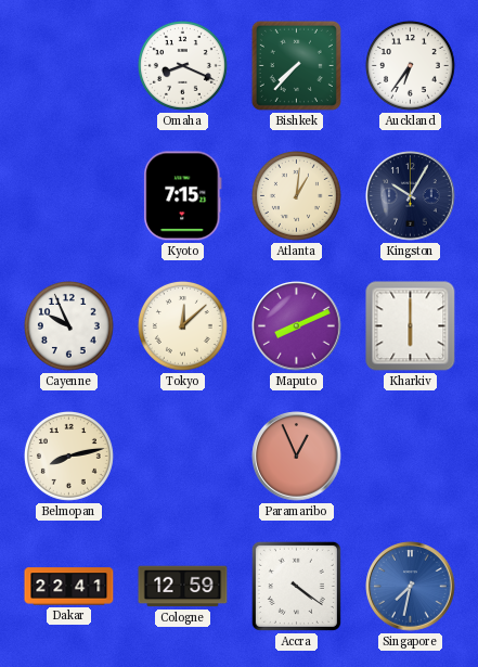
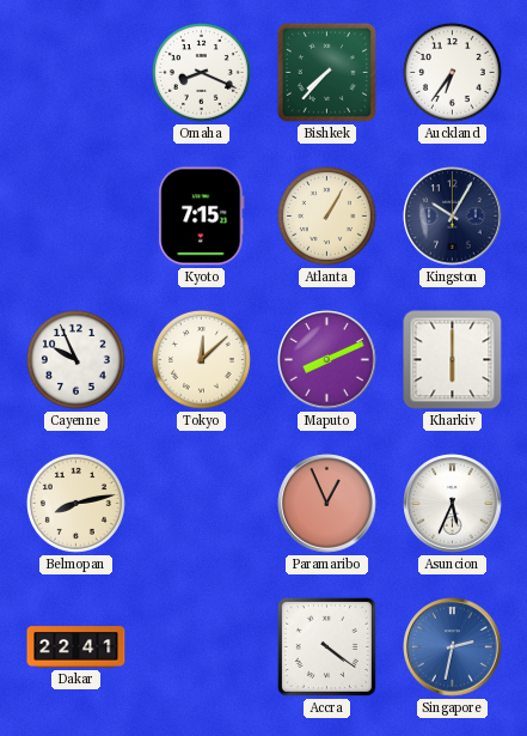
Atlanta: 1:01 -> 1:05
Asuncion: none -> 5:34
Cologne: 12:59 -> none
Singapore: 7:32 -> 2:32
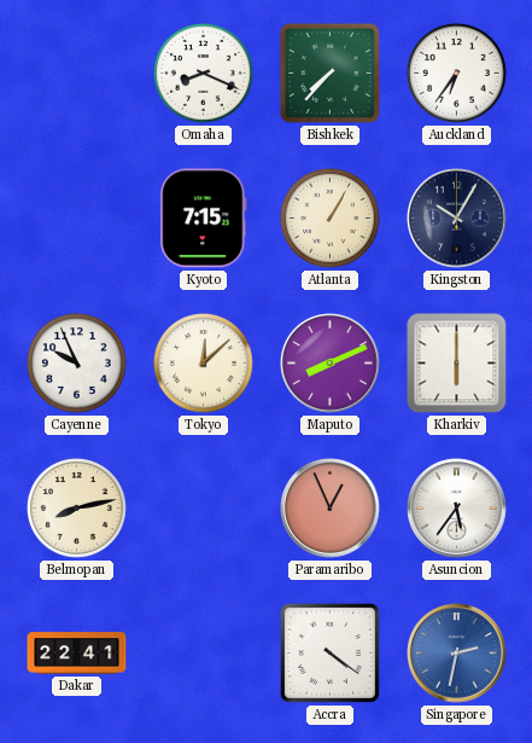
Asuncion: 5:34 -> 5:36
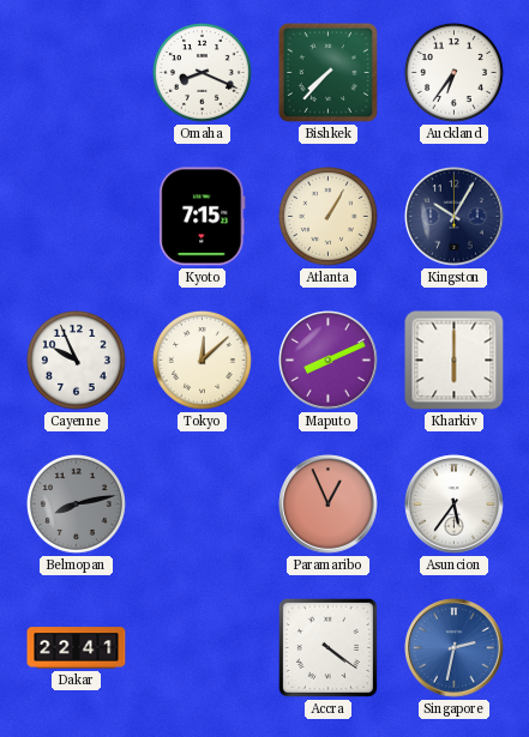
Belmopan dial: cream -> grey
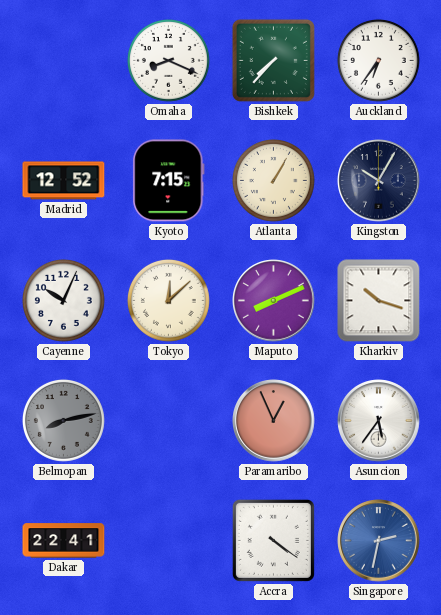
Madrid: none -> 12:52
Cayenne: 9:56 -> 10:04
Kharkiv: 6:00 -> 10:18
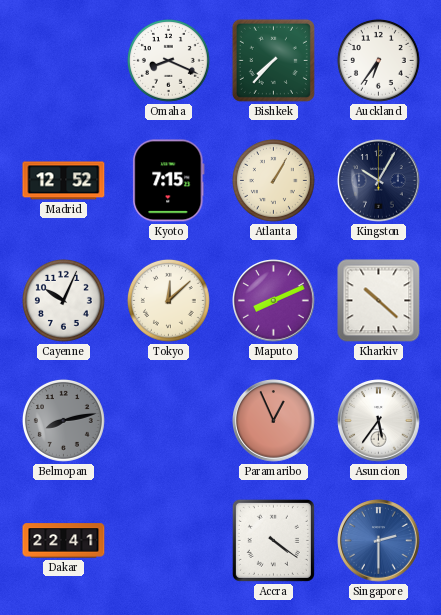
Kharkiv: 10:18 -> 10:22
Singapore: 2:32 -> 2:30
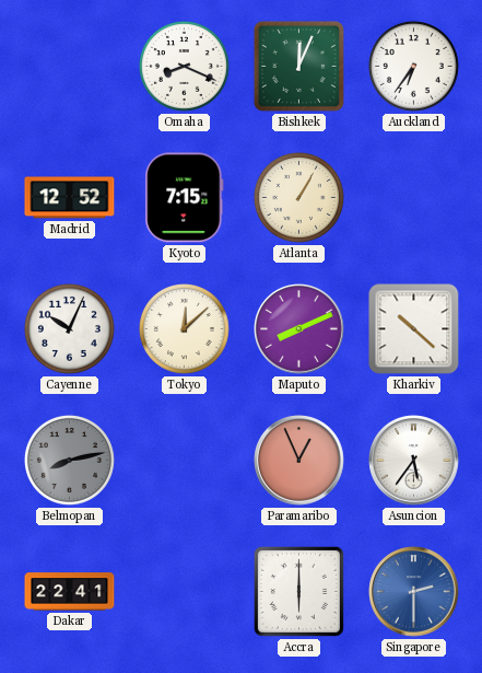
Bishkek: 7:37 -> 12:04
Kingston: 10:05 -> none
Accra: 4:21 -> 6:00
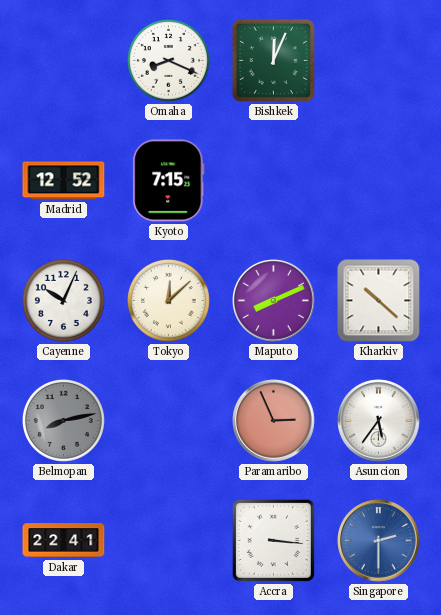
Auckland: 6:36 -> none
Atlanta: 1:05 -> none
Paramaribo: 12:56 -> 2:56
Accra: 6:00 -> 3:16
